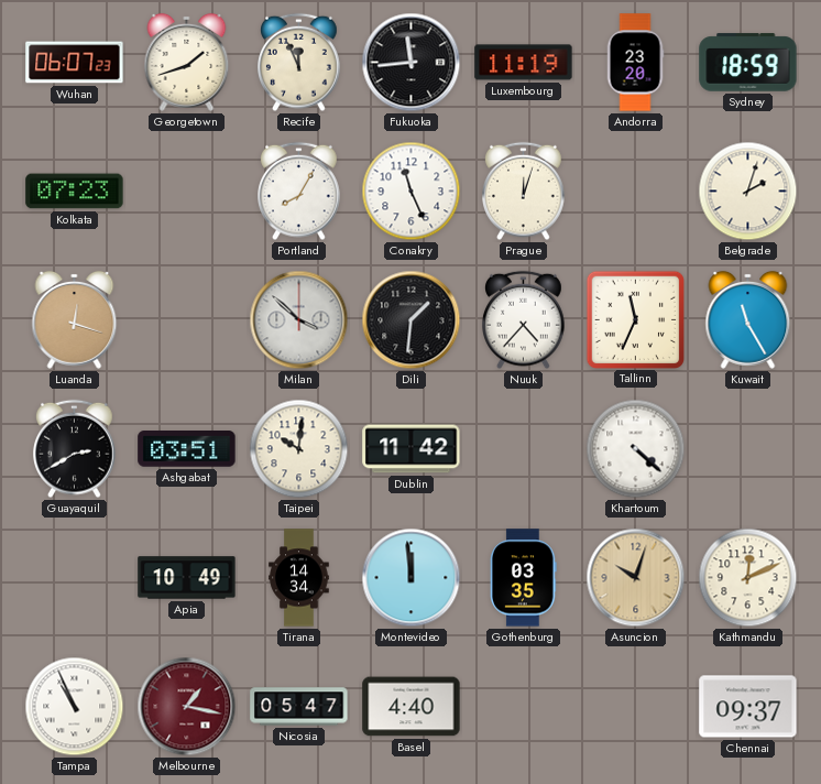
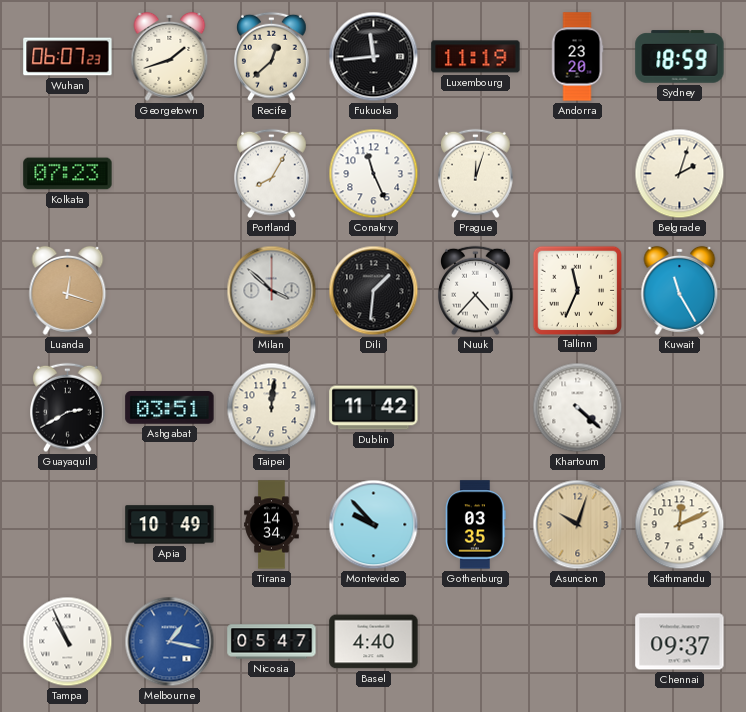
Recife: 11:56 -> 12:38
Taipei: 10:01 -> 12:01
Montevideo: 11:59 -> 9:53
Melbourne dial: burgundy -> blue
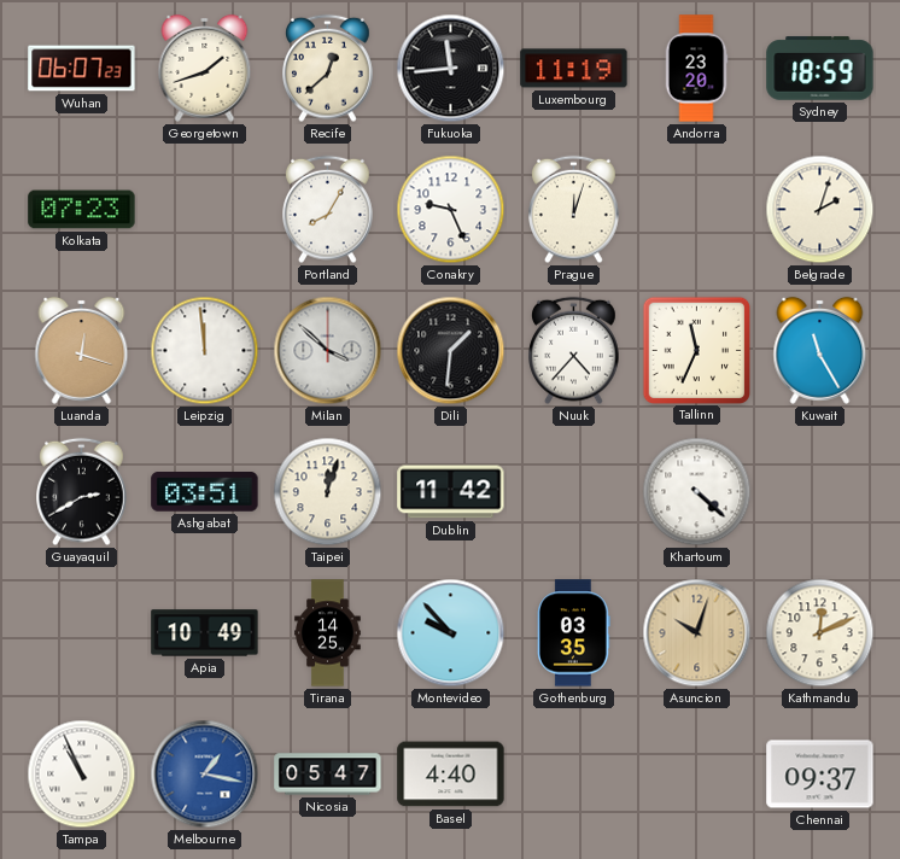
Conakry: 11:26 -> 9:26
Leipzig: none -> 11:59
Taipei: 12:01 -> 12:03
Tirana: 14:34 -> 14:25
